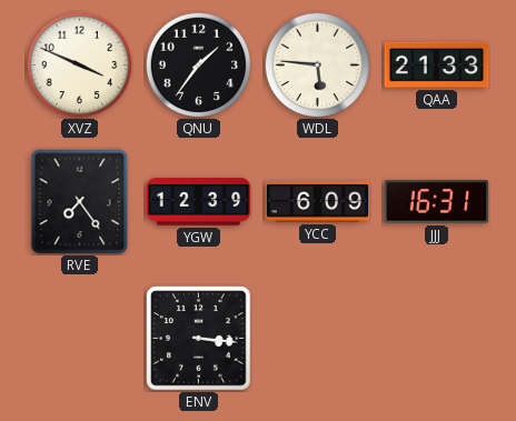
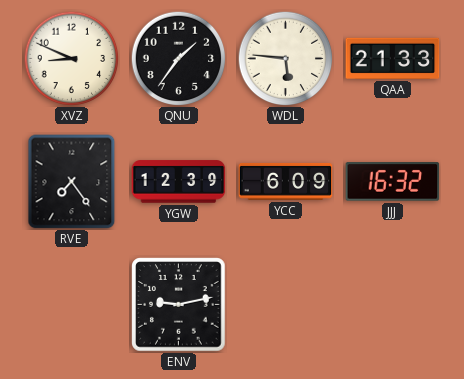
XVZ: 3:49 -> 8:49
JJJ: 16:31 -> 16:32
ENV: 3:16 -> 9:13
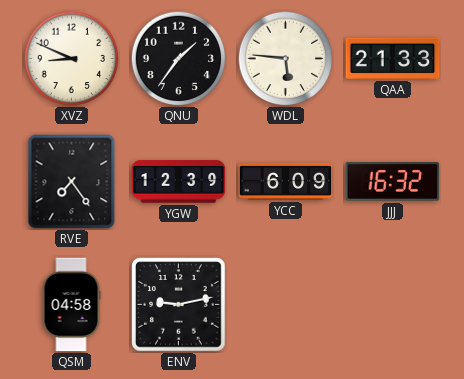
QSM: none -> 04:58
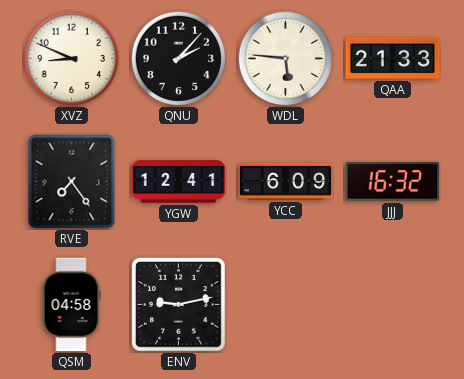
QNU: 1:36 -> 2:07
YGW: 12:39 -> 12:41
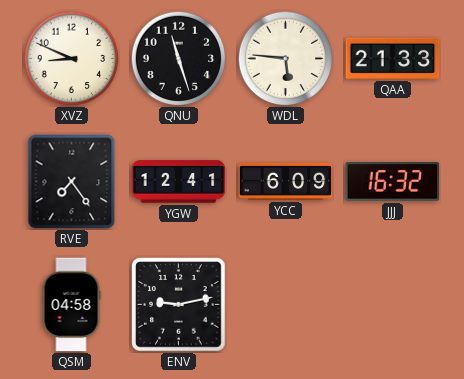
QNU: 2:07 -> 11:27
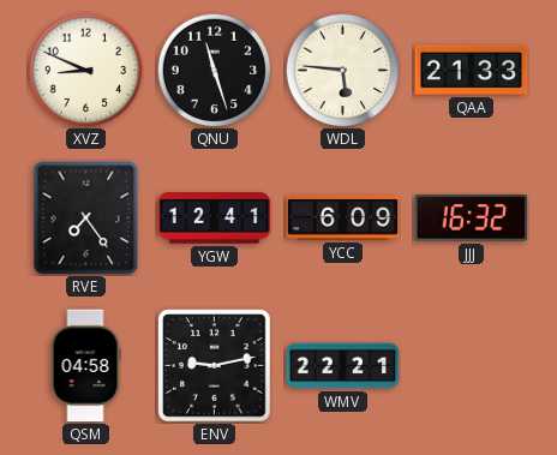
WMV: none -> 22:21
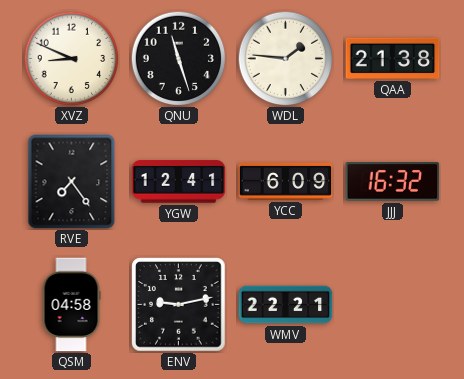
WDL: 5:46 -> 1:46
QAA: 21:33 -> 21:38
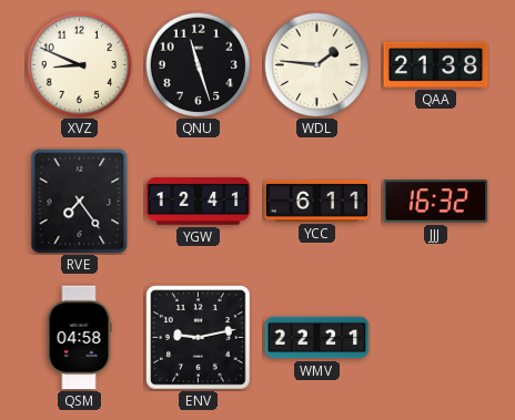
YCC: 6:09 -> 6:11
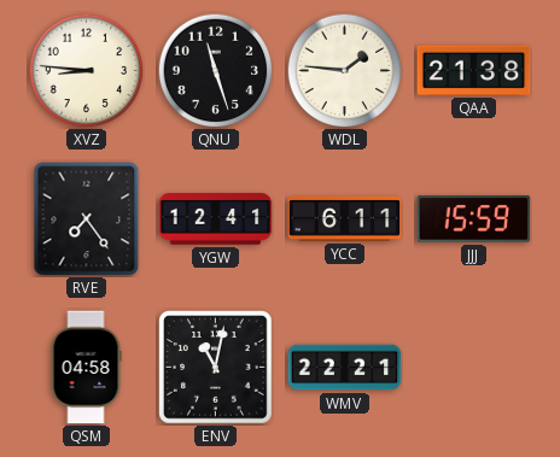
XVZ: 8:49 -> 8:46
JJJ: 16:32 -> 15:59
ENV: 9:13 -> 11:02
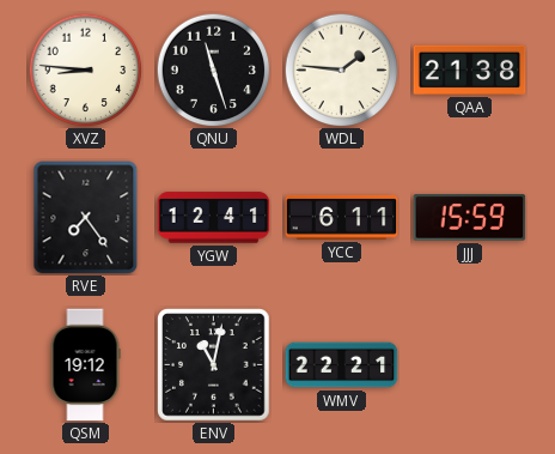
QSM: 04:58 -> 19:12
